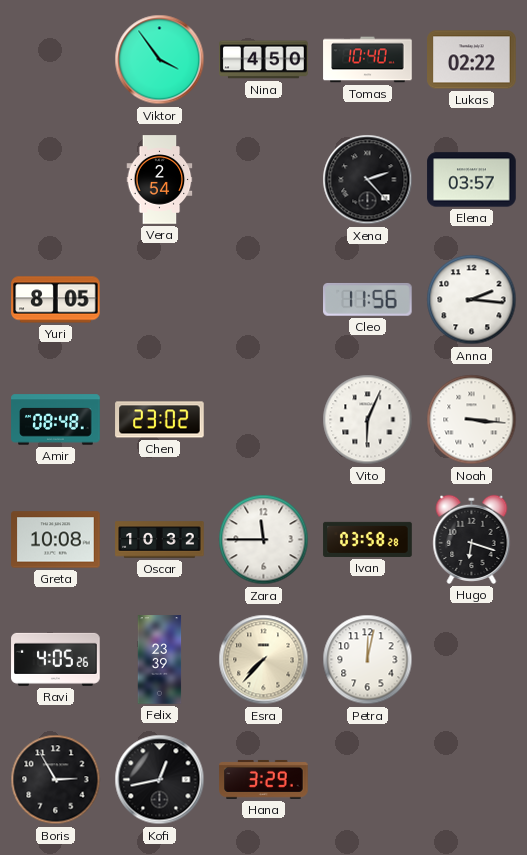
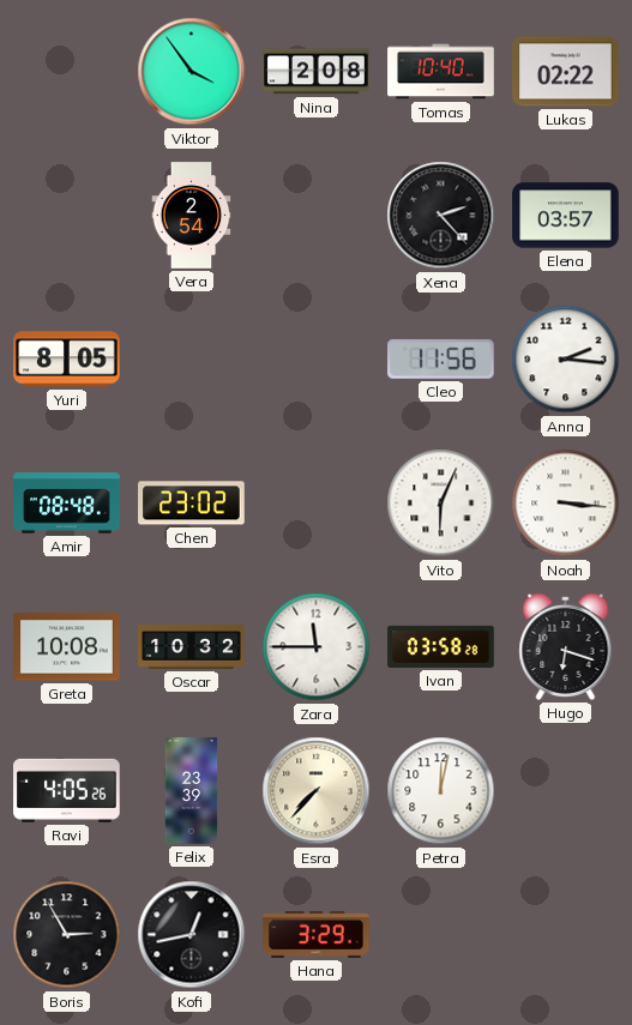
Nina: 4:50 -> 2:08
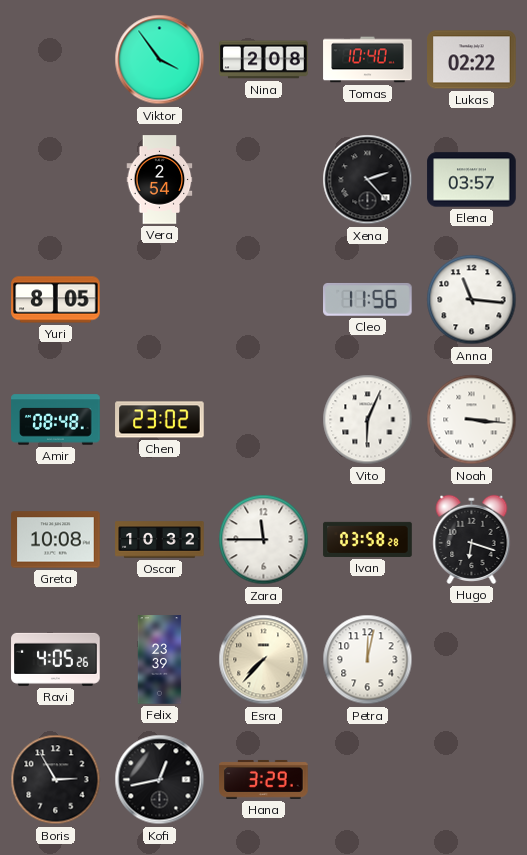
Anna: 2:16 -> 11:16
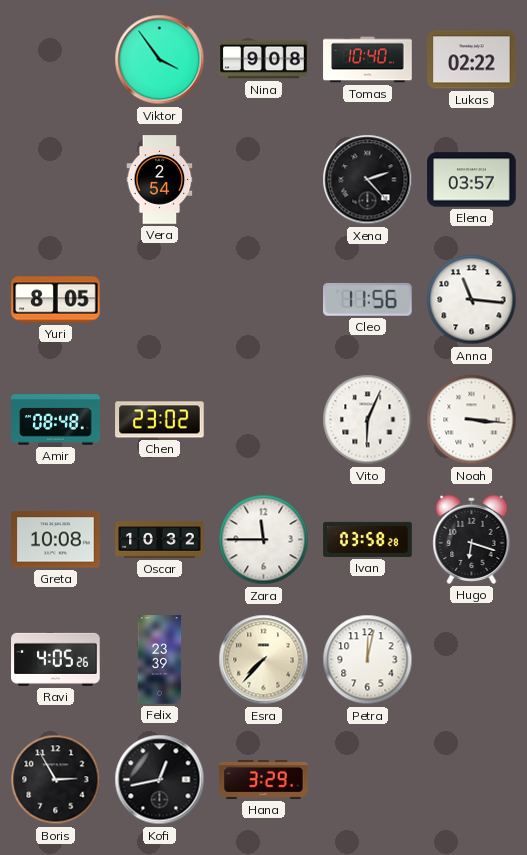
Nina: 2:08 -> 9:08
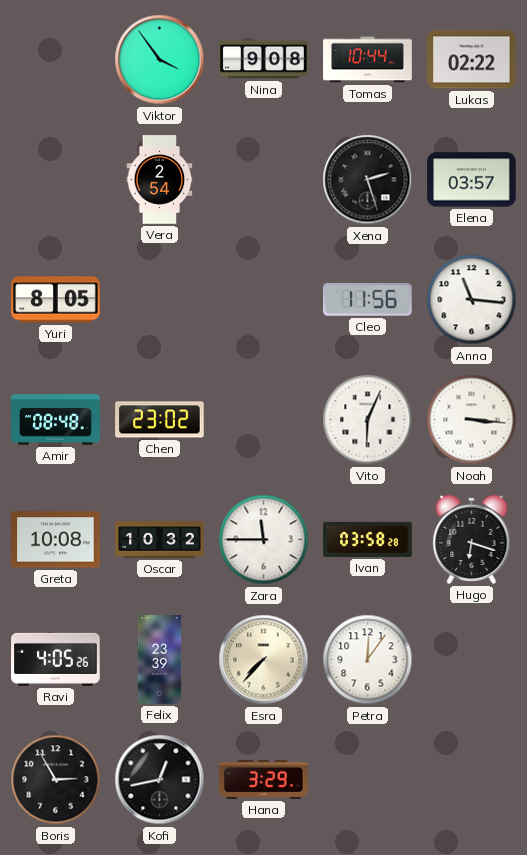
Tomas: 10:40 -> 10:44
Xena: 2:23 -> 2:27
Petra: 12:02 -> 12:06
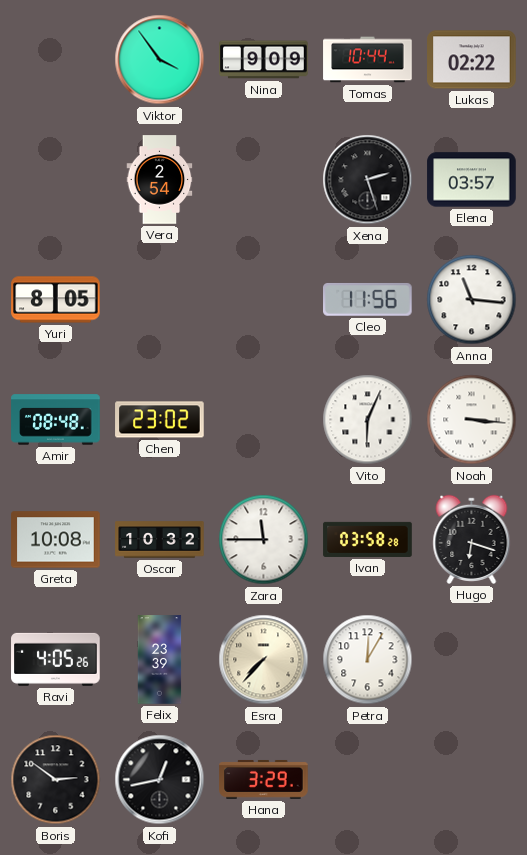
Nina: 9:08 -> 9:09
Petra: 12:06 -> 12:05
Boris: 2:55 -> 2:51
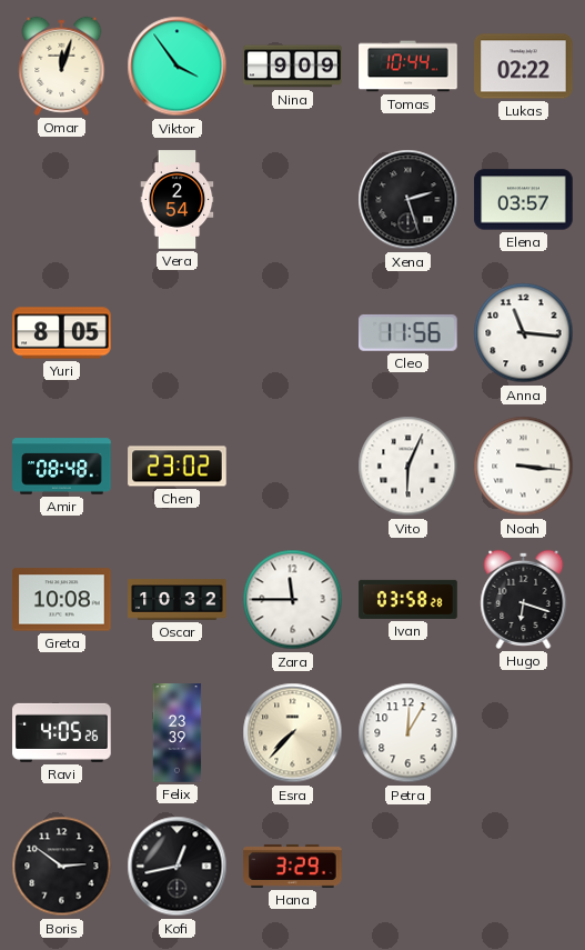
Omar: none -> 12:03
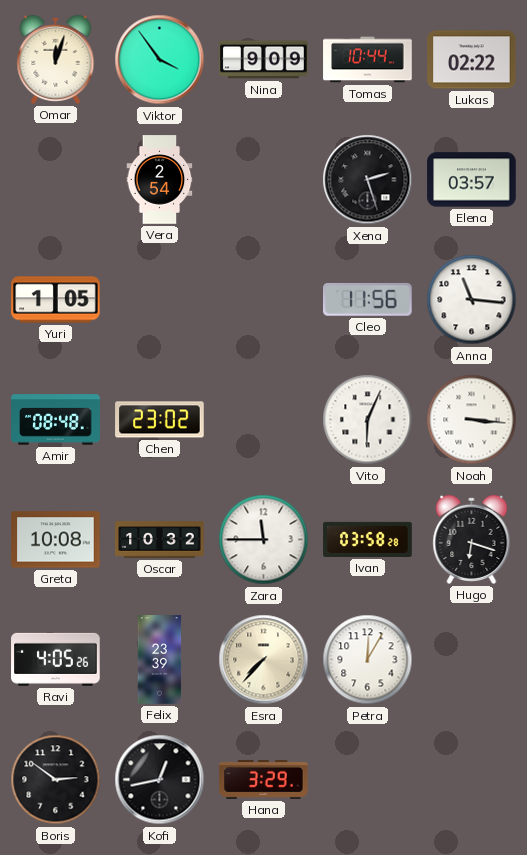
Yuri: 8:05 -> 1:05
